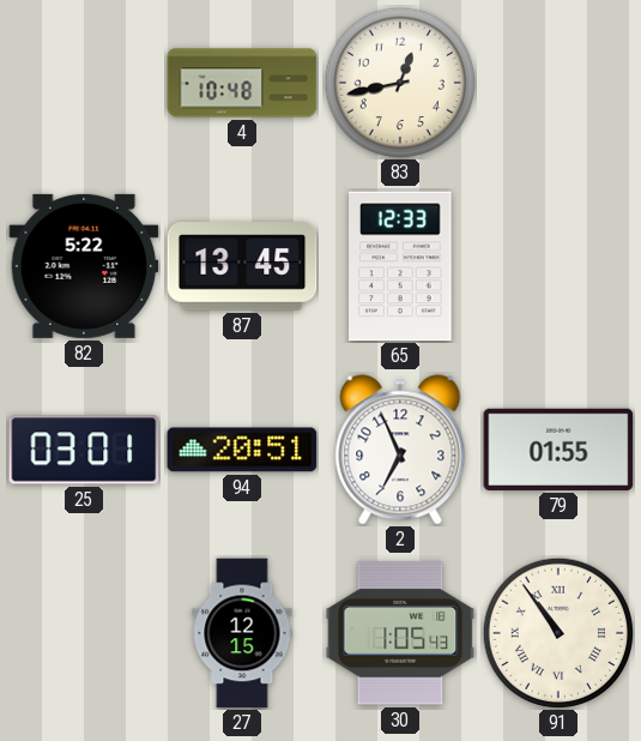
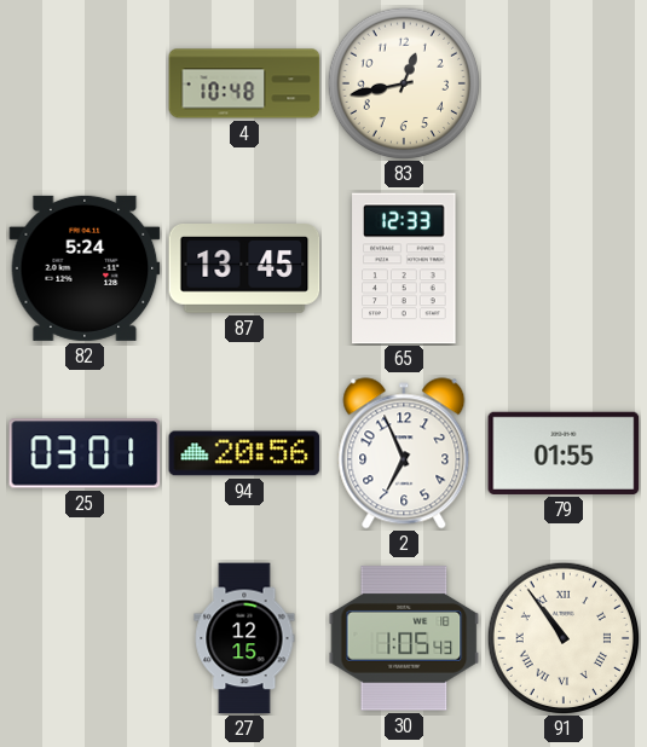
82: 5:22 -> 5:24
94: 20:51 -> 20:56
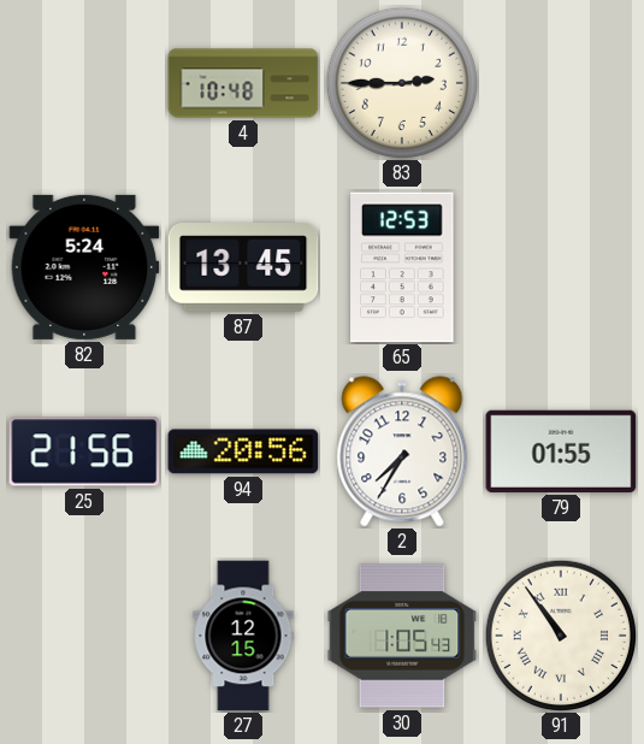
83: 12:43 -> 2:45
65: 12:33 -> 12:53
25: 03:01 -> 21:56
2: 6:56 -> 7:35
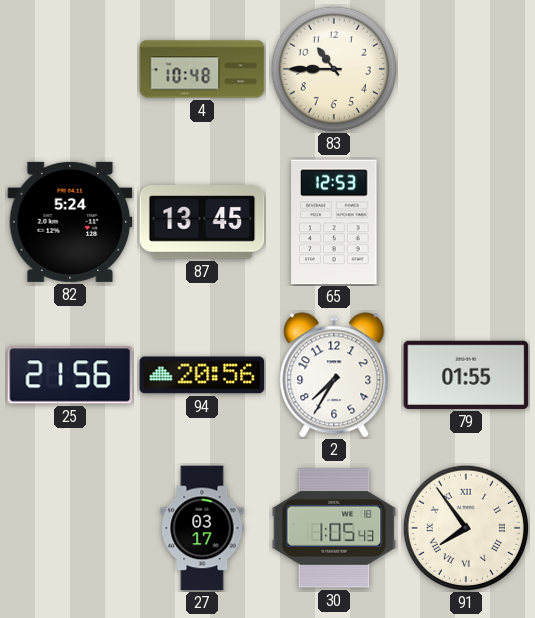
83: 2:45 -> 10:45
27: 12:15 -> 03:17
91: 10:54 -> 7:54
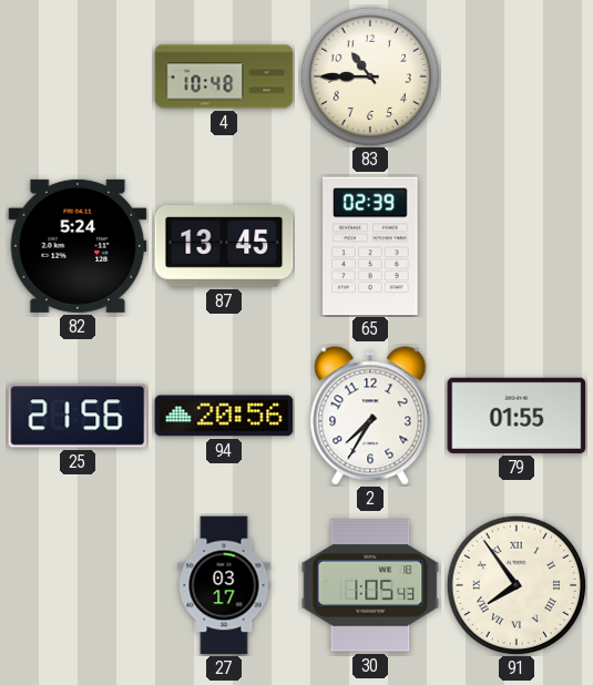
65: 12:53 -> 02:39
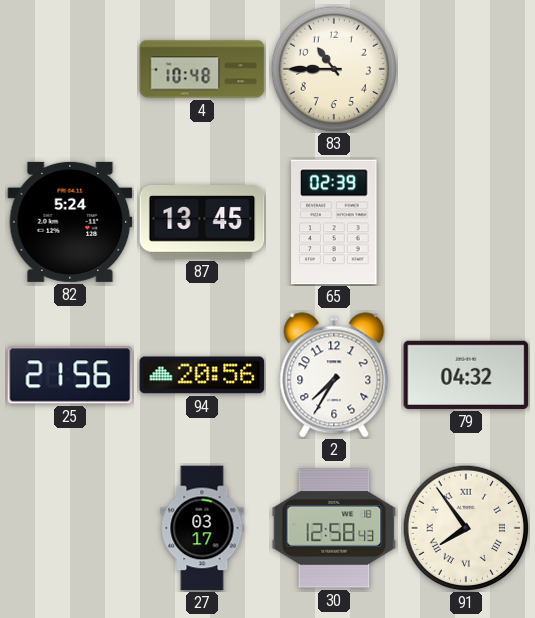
79: 01:55 -> 04:32
30: 1:05 -> 12:58
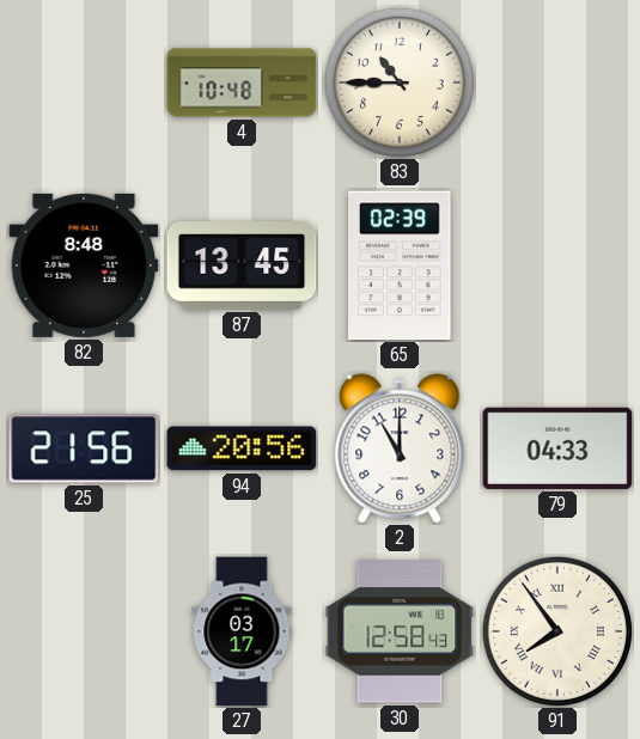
82: 5:24 -> 8:48
2: 7:35 -> 11:00
79: 04:32 -> 04:33
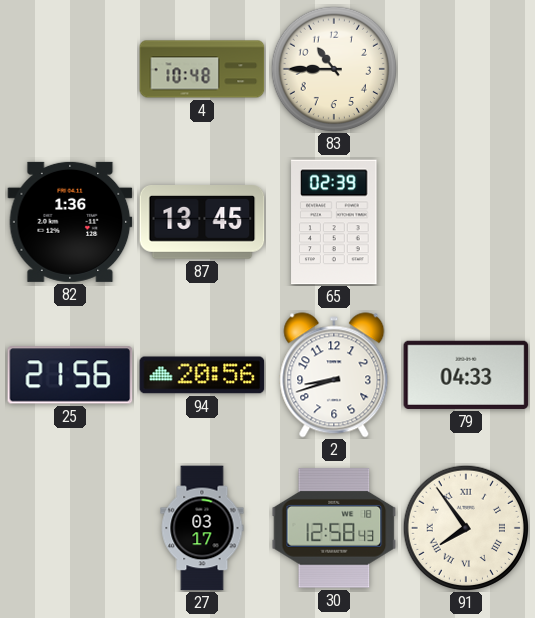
82: 8:48 -> 1:36
2: 11:00 -> 8:42
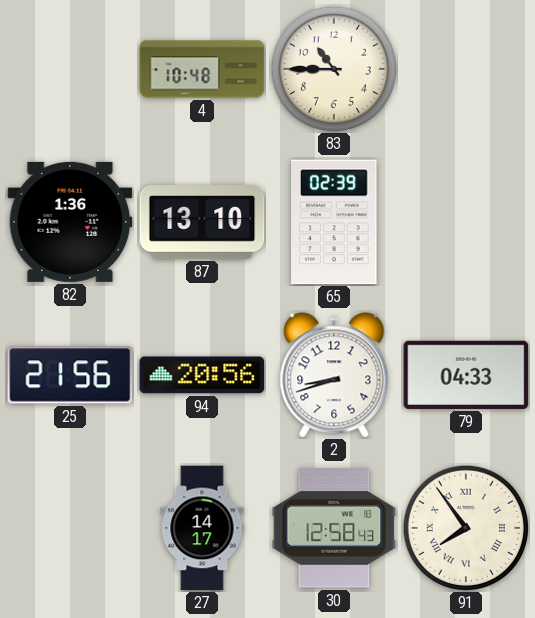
87: 13:45 -> 13:10
27: 03:17 -> 14:17
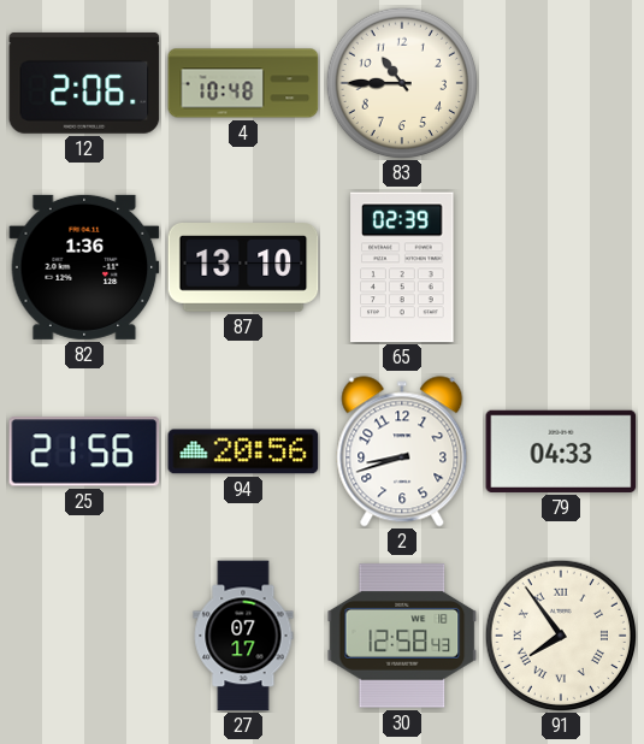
12: none -> 2:06
27: 14:17 -> 07:17
